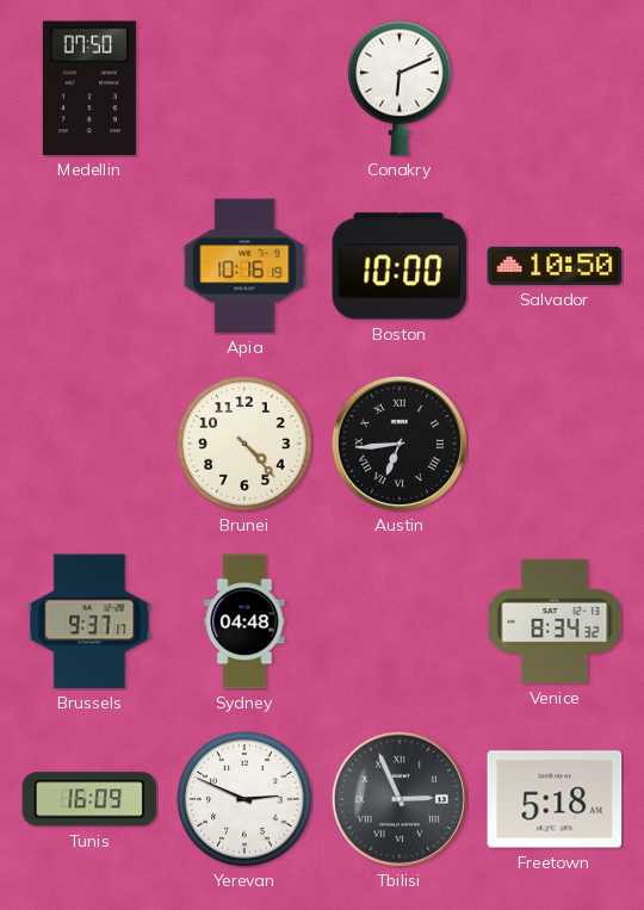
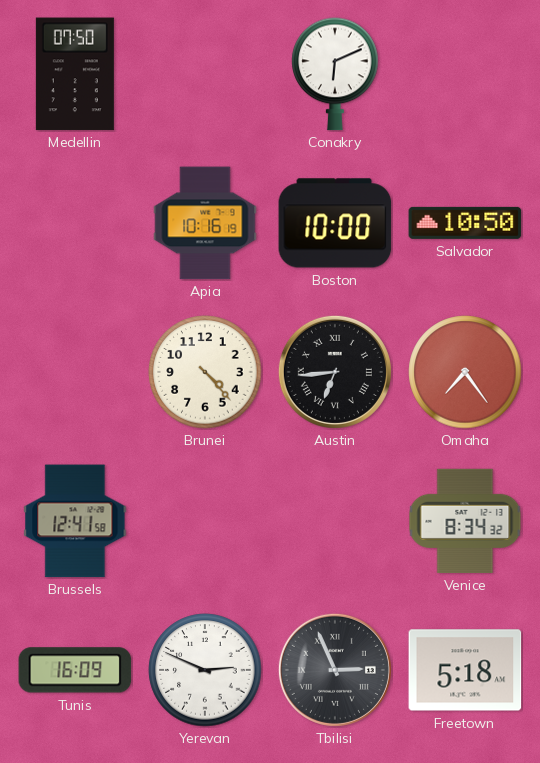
Omaha: none -> 7:24
Brussels: 9:37 -> 12:41
Sydney: 04:48 -> none
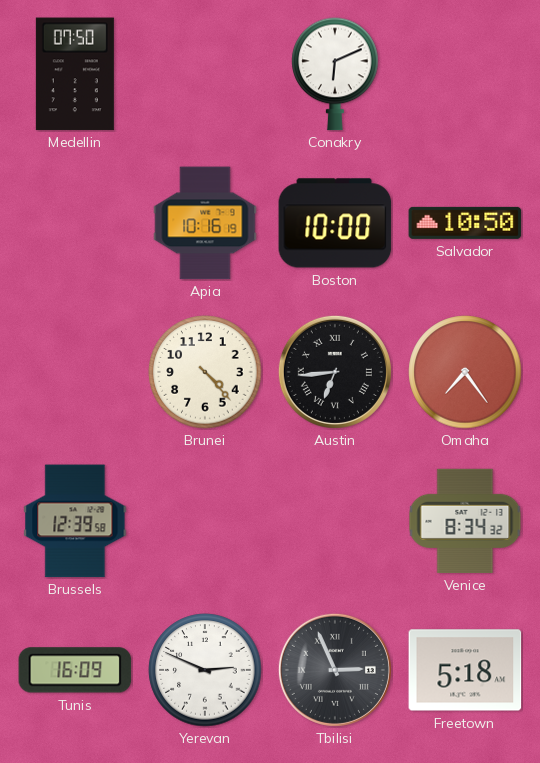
Brussels: 12:41 -> 12:39
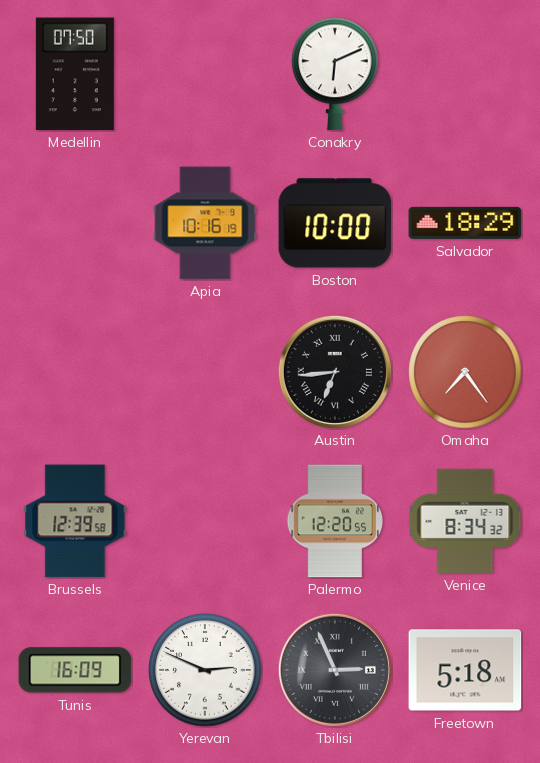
Salvador: 10:50 -> 18:29
Brunei: 4:23 -> none
Palermo: none -> 12:20
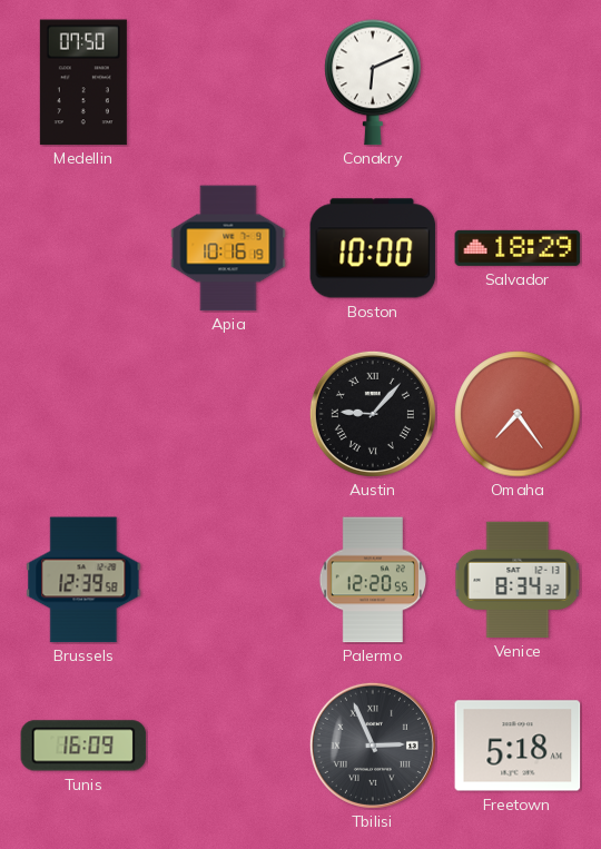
Austin: 6:44 -> 9:07
Yerevan: 2:49 -> none
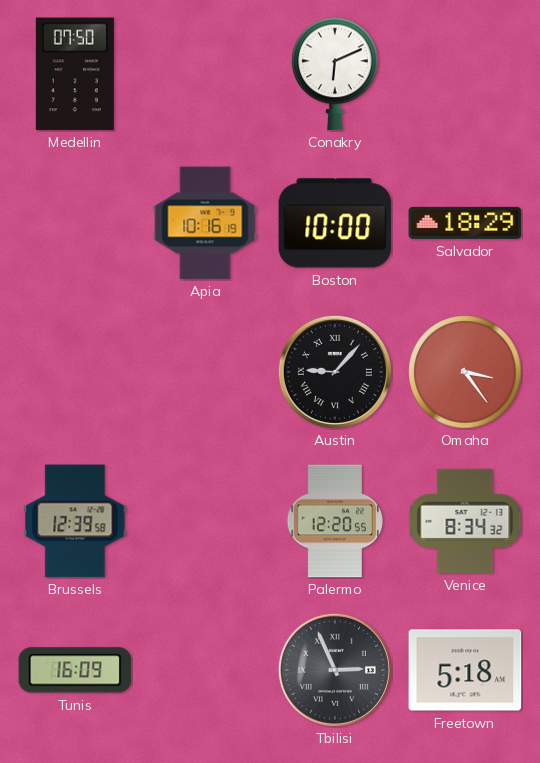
Omaha: 7:24 -> 3:24
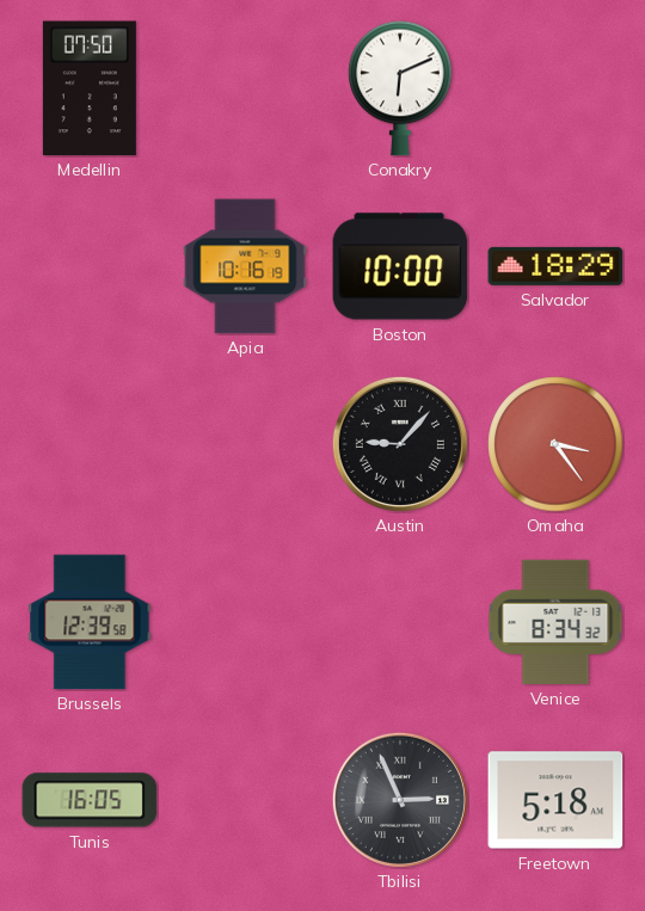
Palermo: 12:20 -> none
Tunis: 16:09 -> 16:05
